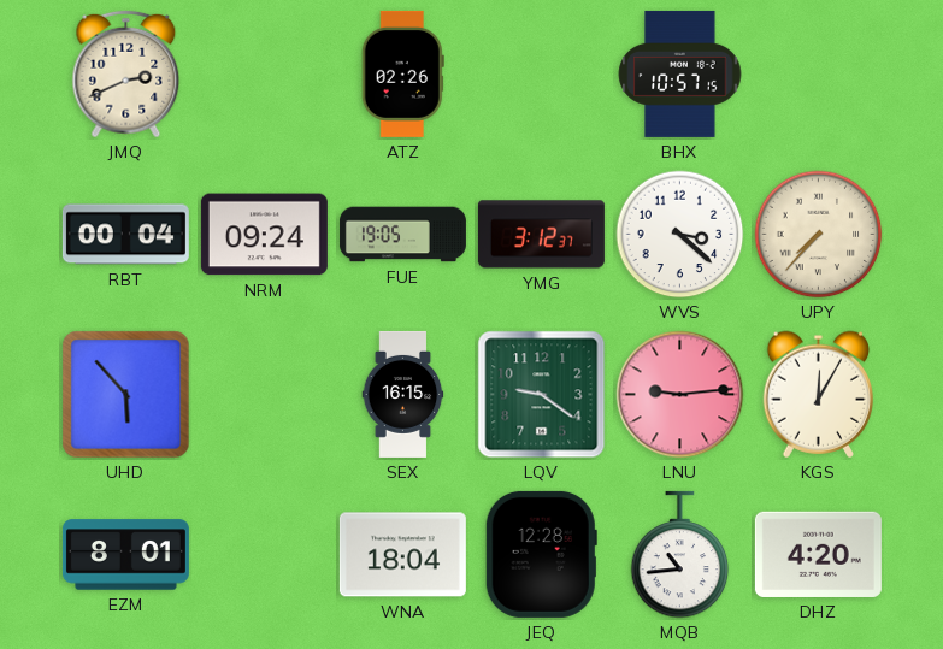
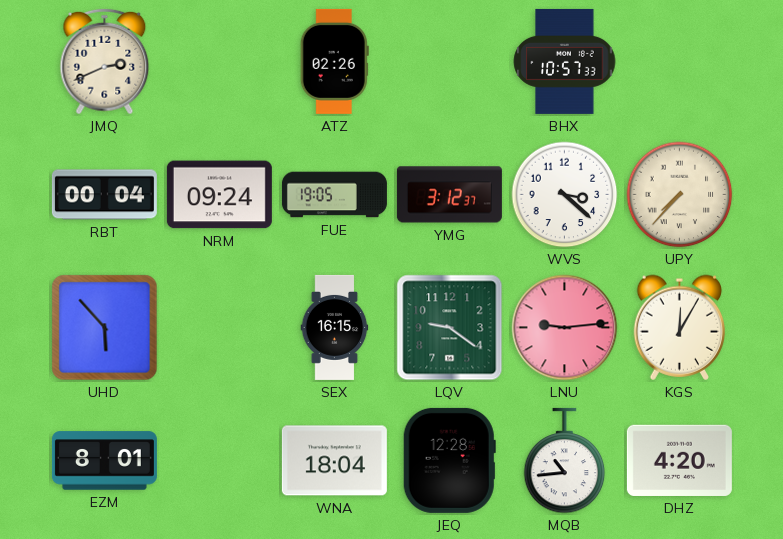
BHX: 10:57:15 -> 10:57:33
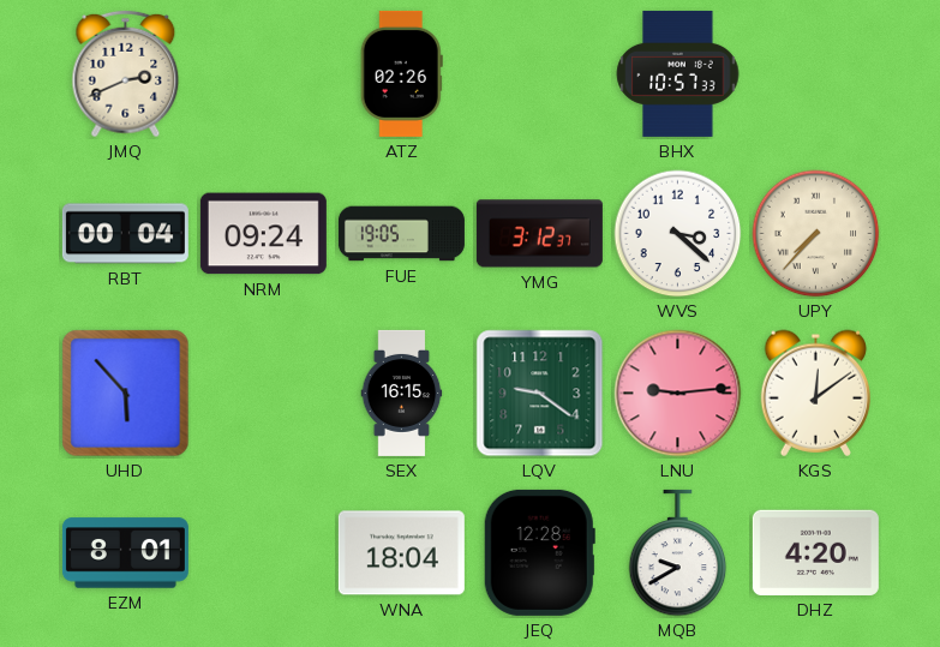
KGS: 12:05 -> 12:09
MQB: 10:44 -> 9:40
